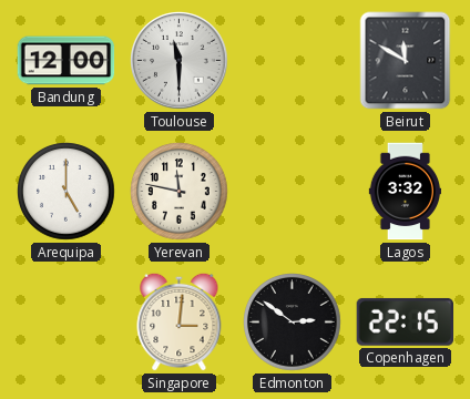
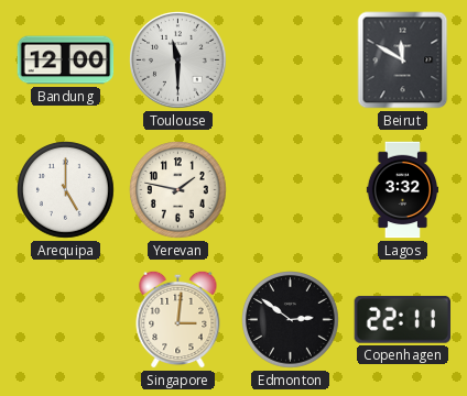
Yerevan: 11:47 -> 1:47
Copenhagen: 22:15 -> 22:11
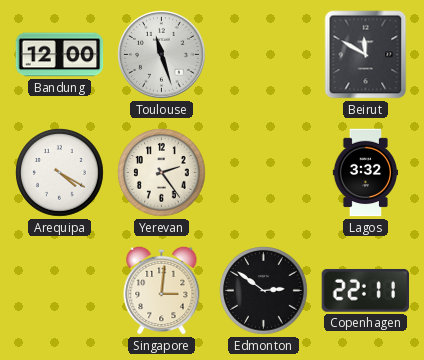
Toulouse: 11:30 -> 11:27
Arequipa: 5:00 -> 4:20
Yerevan: 1:47 -> 2:24
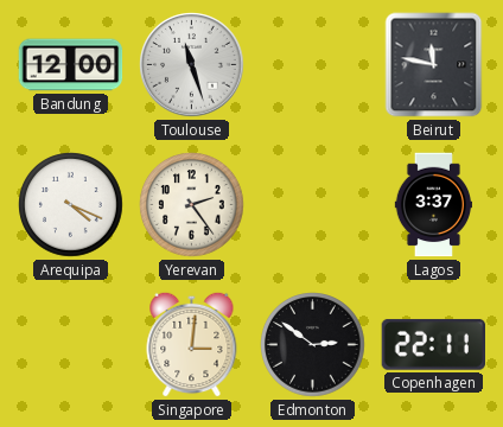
Beirut: 11:50 -> 11:47
Arequipa: 4:20 -> 4:19
Lagos: 3:32 -> 3:37
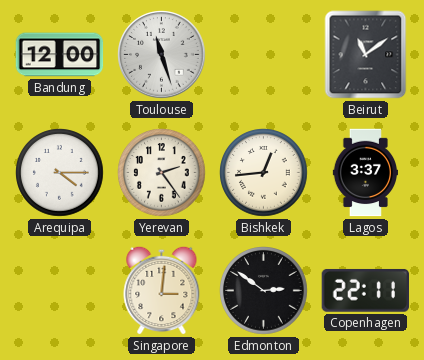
Beirut: 11:47 -> 11:09
Arequipa: 4:19 -> 4:15
Bishkek: none -> 12:44
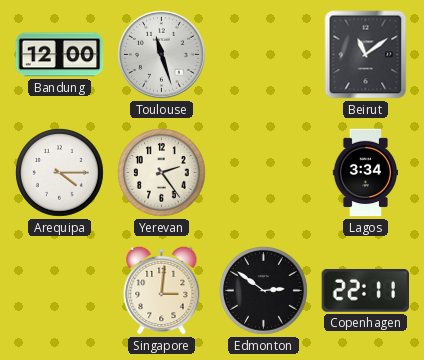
Bishkek: 12:44 -> none
Lagos: 3:37 -> 3:34
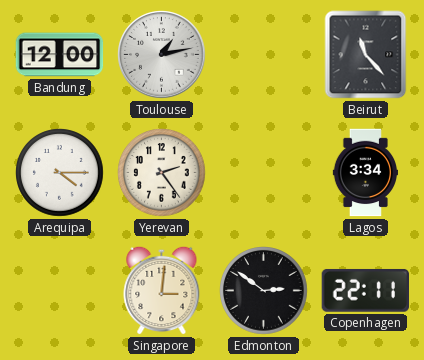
Toulouse: 11:27 -> 1:13
Beirut: 11:09 -> 11:23
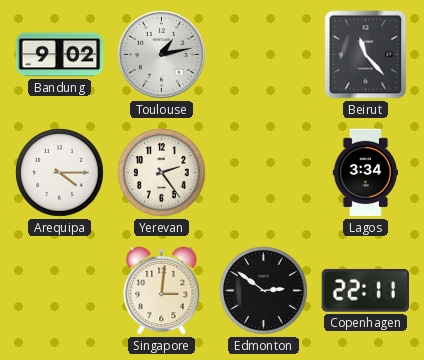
Bandung: 12:00 -> 9:02
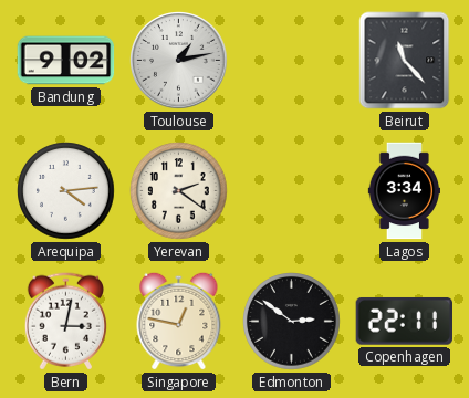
Arequipa: 4:15 -> 4:14
Yerevan: 2:24 -> 2:21
Bern: none -> 3:02
Singapore: 3:01 -> 12:47
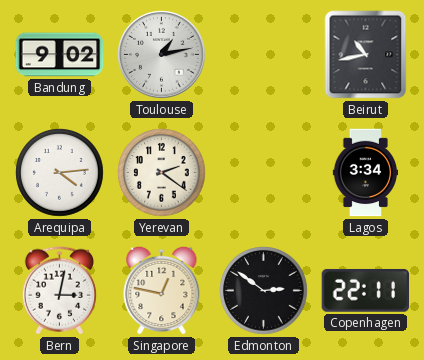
Beirut: 11:23 -> 10:43
